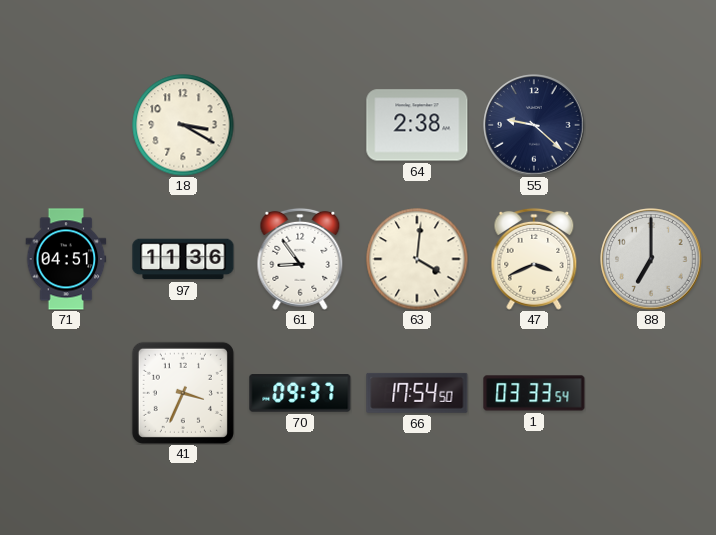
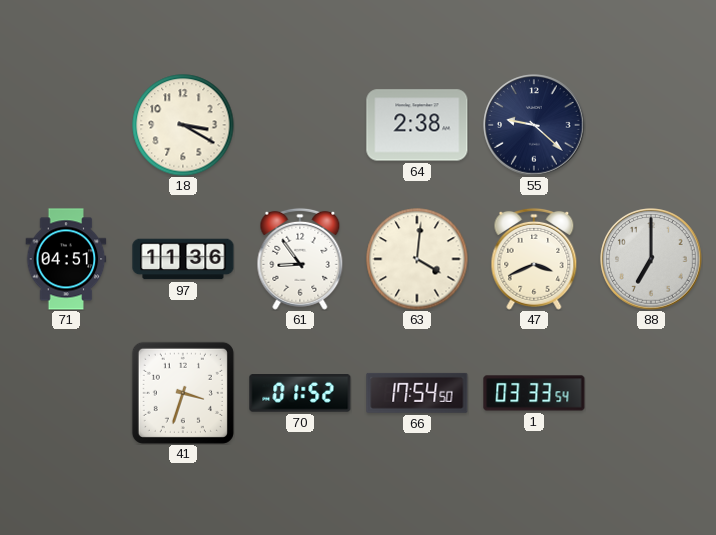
41: 3:34 -> 3:33
70: 09:37 -> 01:52
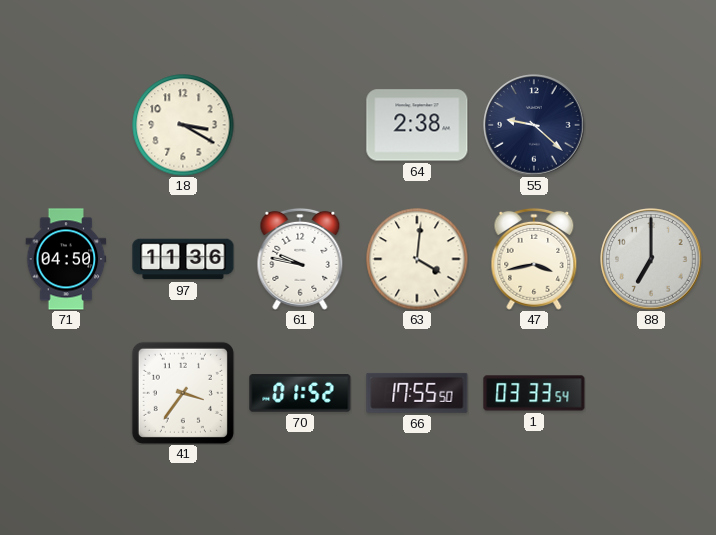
71: 04:51 -> 04:50
61: 8:54 -> 9:47
47: 3:41 -> 3:43
41: 3:33 -> 3:36
66: 17:54 -> 17:55
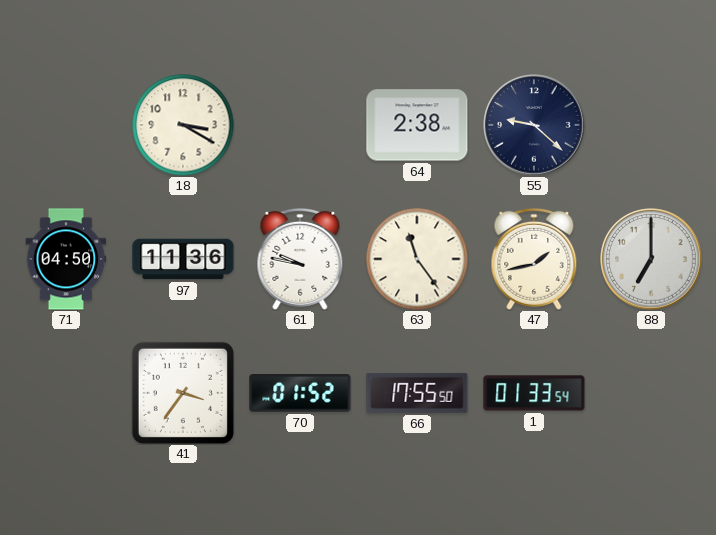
63: 4:01 -> 11:24
47: 3:43 -> 1:43
1: 03:33 -> 01:33
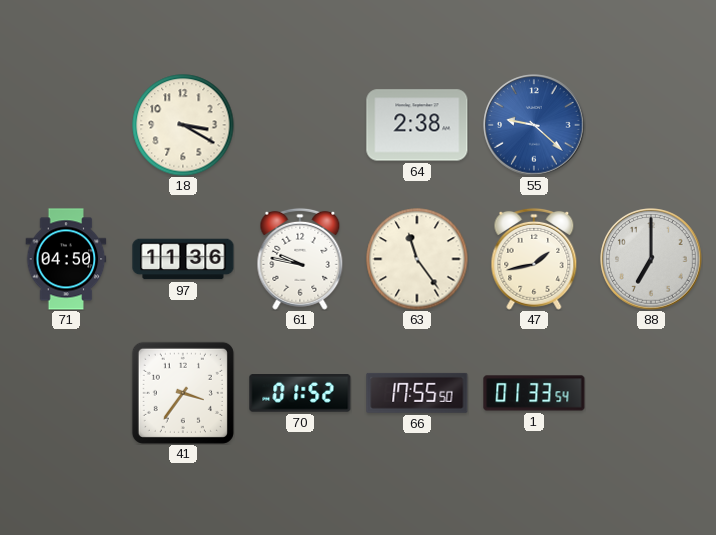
55 dial: navy -> blue
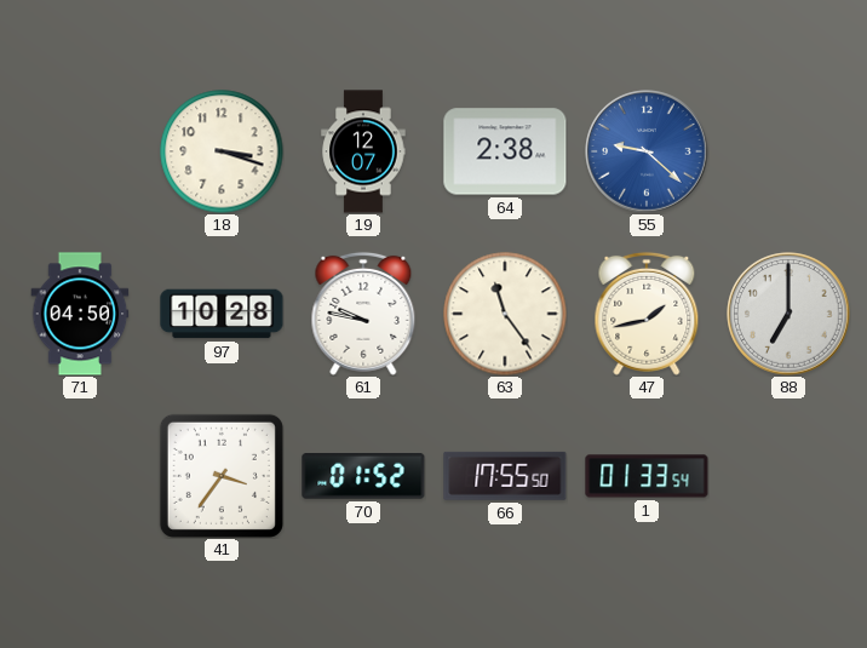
18: 3:20 -> 3:18
19: none -> 12:07
97: 11:36 -> 10:28
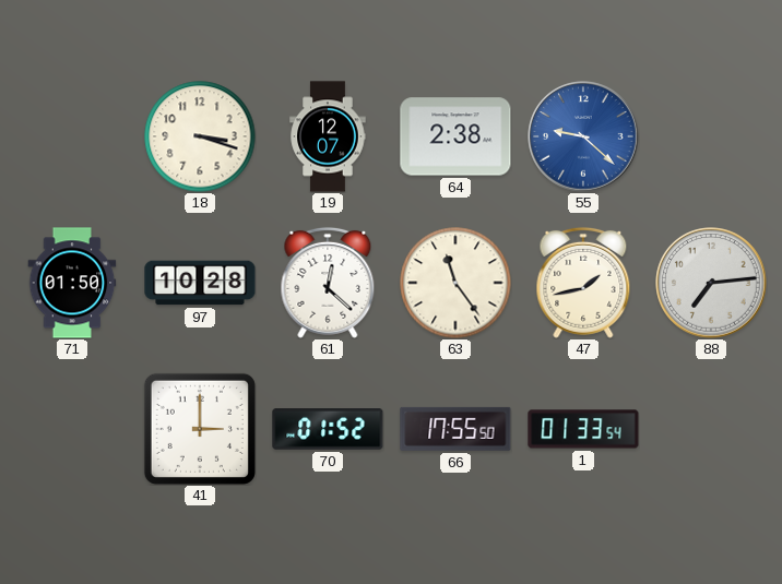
71: 04:50 -> 01:50
61: 9:47 -> 12:22
88: 7:00 -> 7:14
41: 3:36 -> 3:00
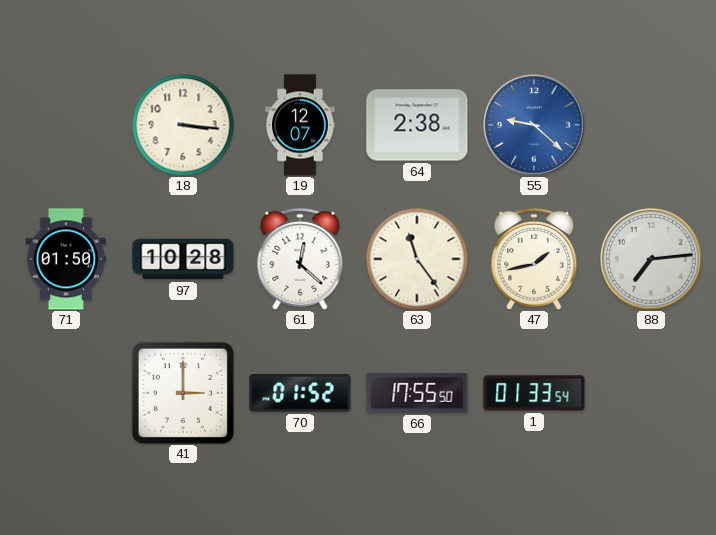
18: 3:18 -> 3:16
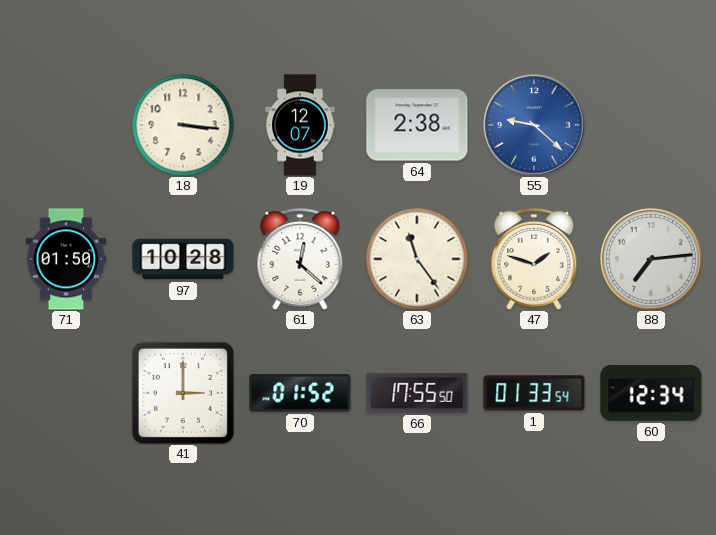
47: 1:43 -> 1:48
60: none -> 12:34
